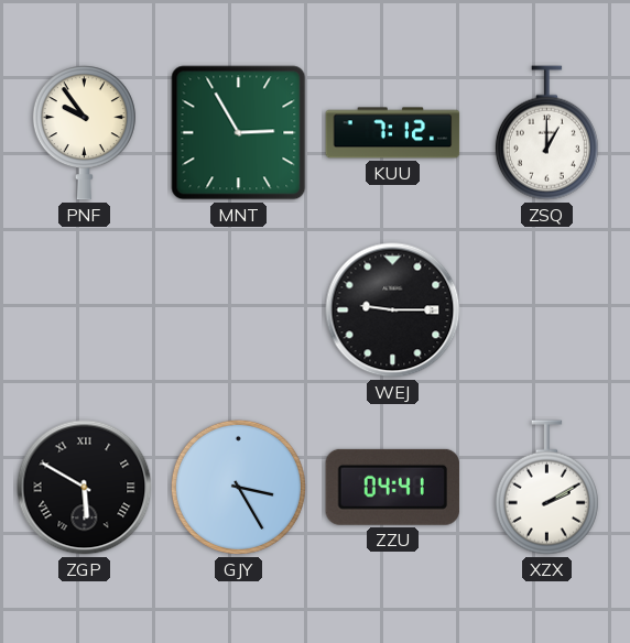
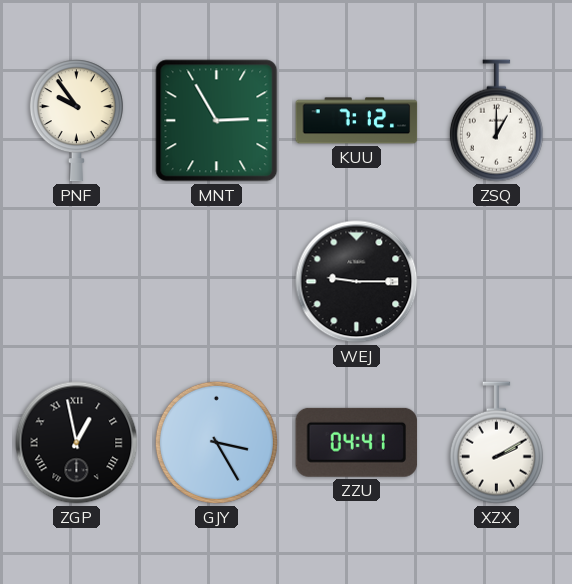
ZGP: 5:50 -> 12:58
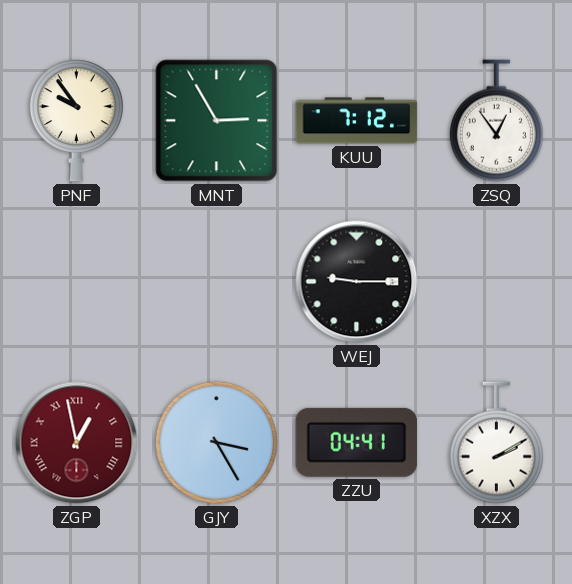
ZSQ: 1:00 -> 12:54
ZGP dial: black -> burgundy
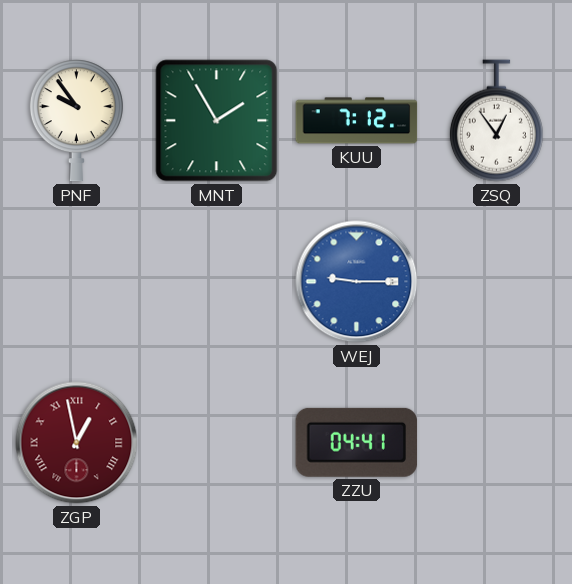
MNT: 2:55 -> 1:55
WEJ dial: black -> blue
GJY: 3:25 -> none
XZX: 2:10 -> none
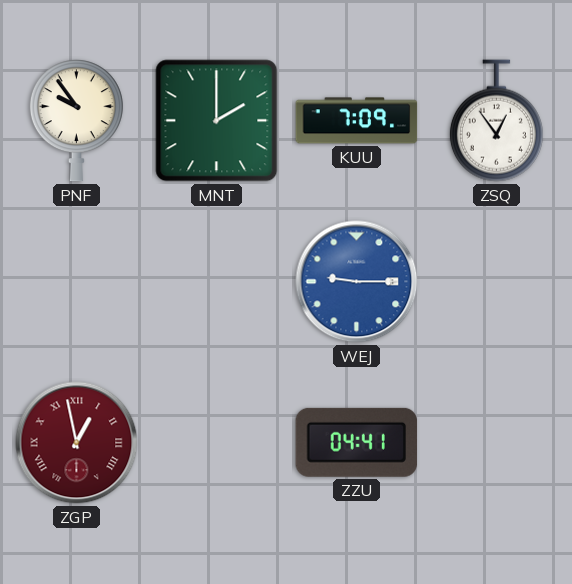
MNT: 1:55 -> 2:00
KUU: 7:12 -> 7:09
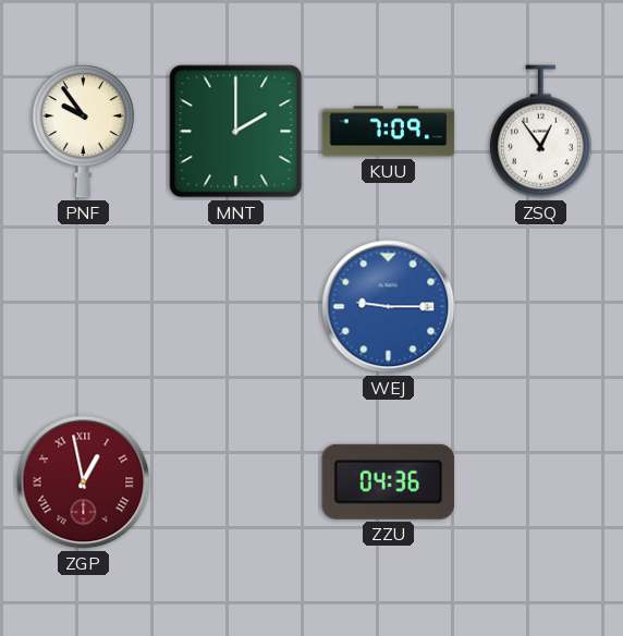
ZZU: 04:41 -> 04:36
